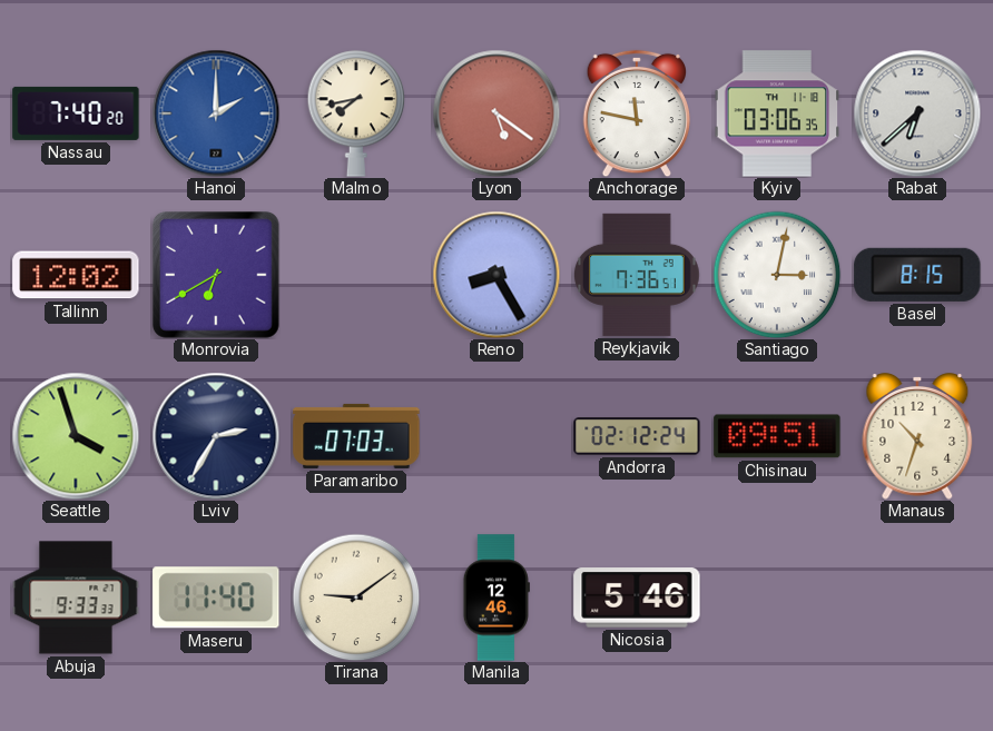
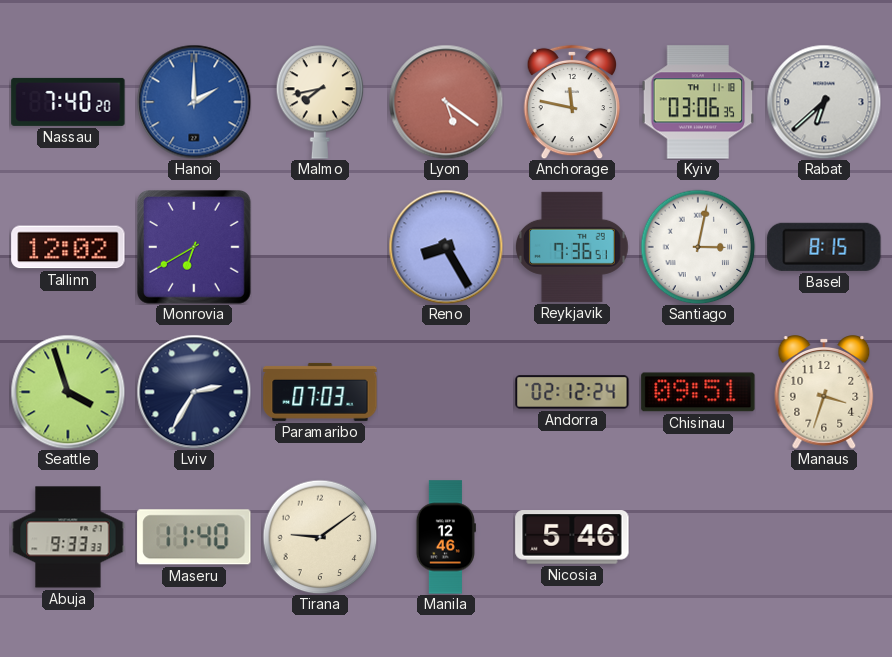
Manaus: 10:33 -> 3:33
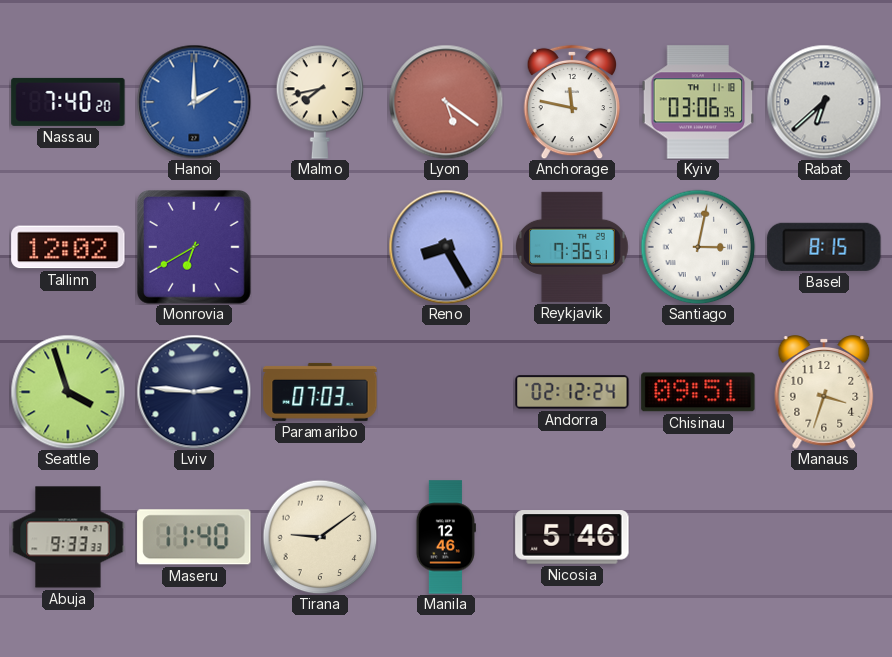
Lviv: 2:35 -> 2:46
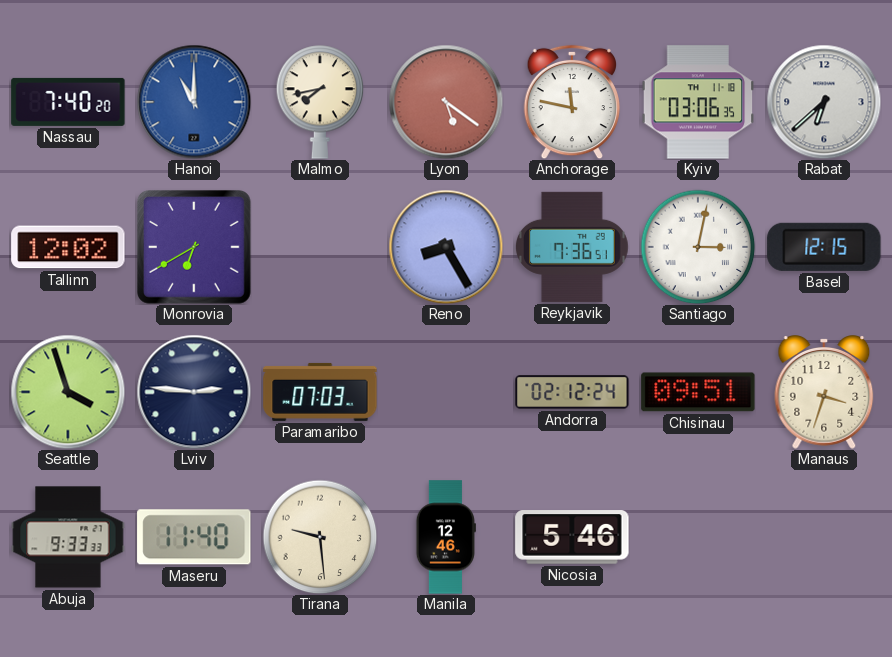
Hanoi: 2:00 -> 11:00
Basel: 8:15 -> 12:15
Tirana: 9:09 -> 9:29
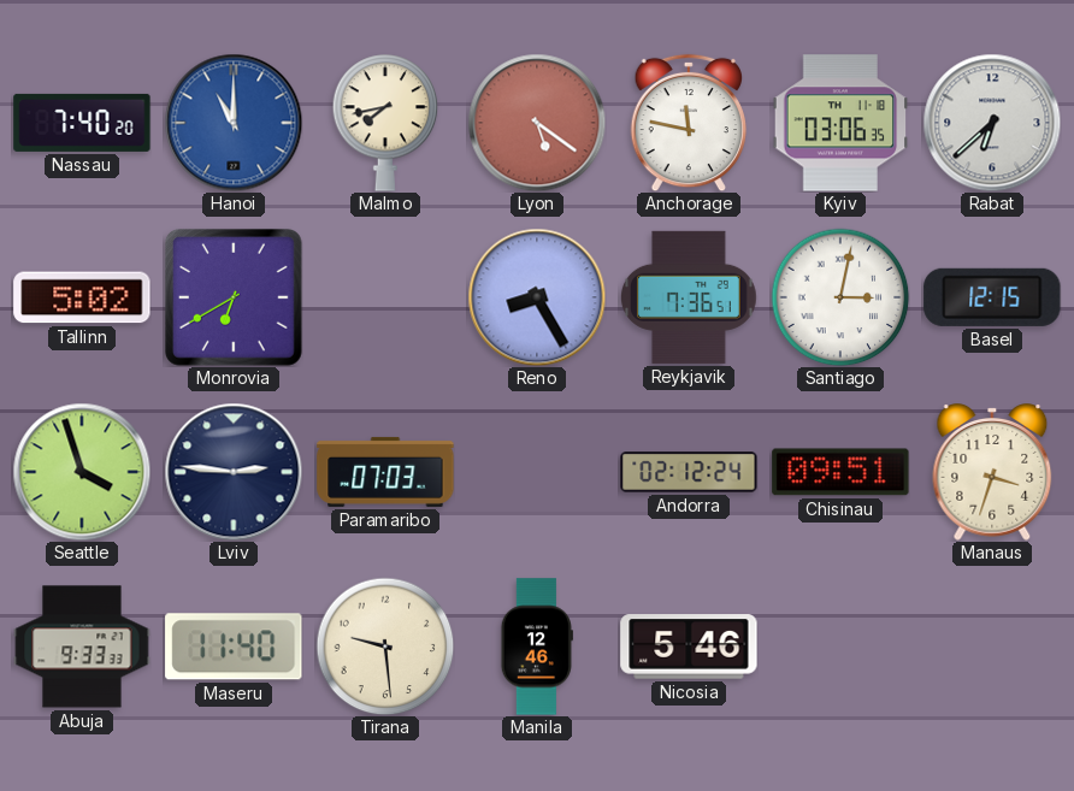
Tallinn: 12:02 -> 5:02
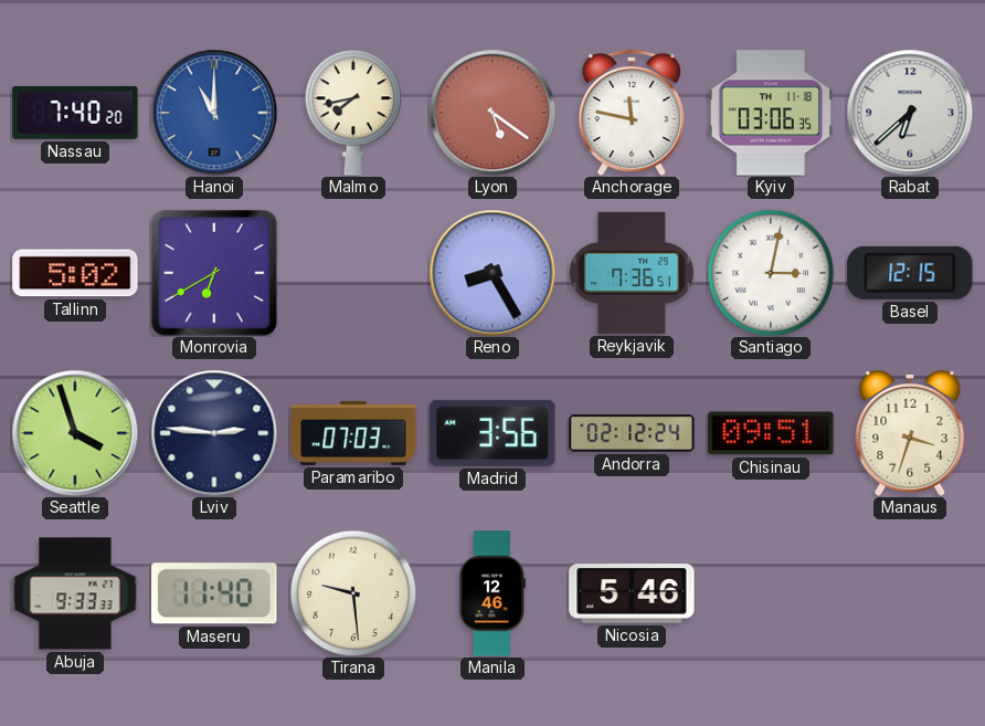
Madrid: none -> 3:56
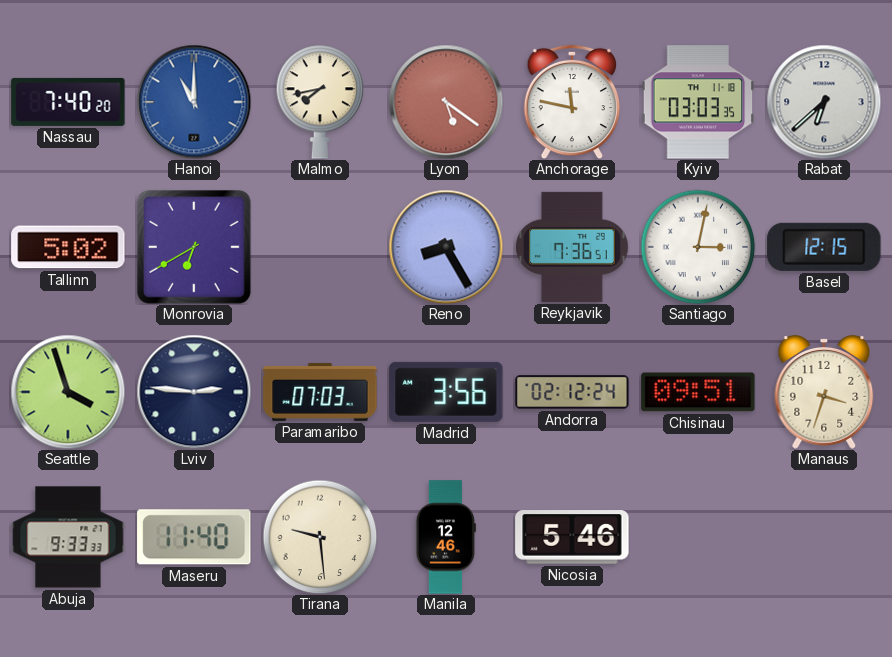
Kyiv: 03:06 -> 03:03
